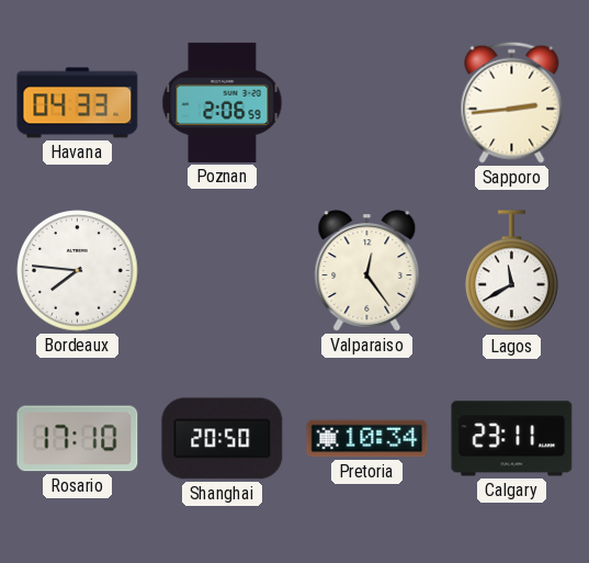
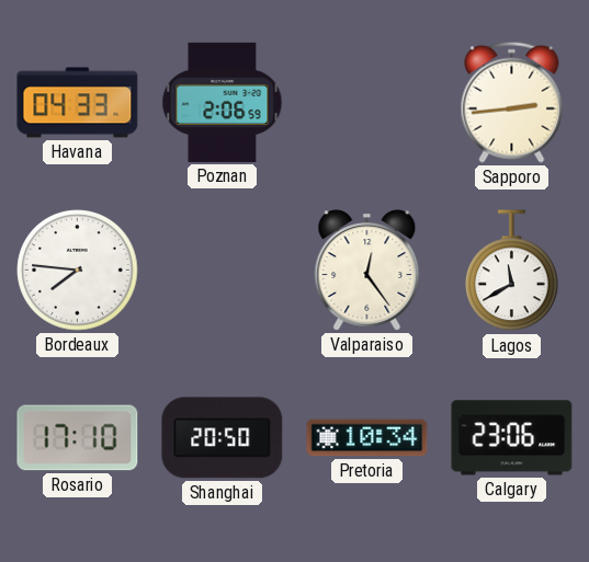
Calgary: 23:11 -> 23:06
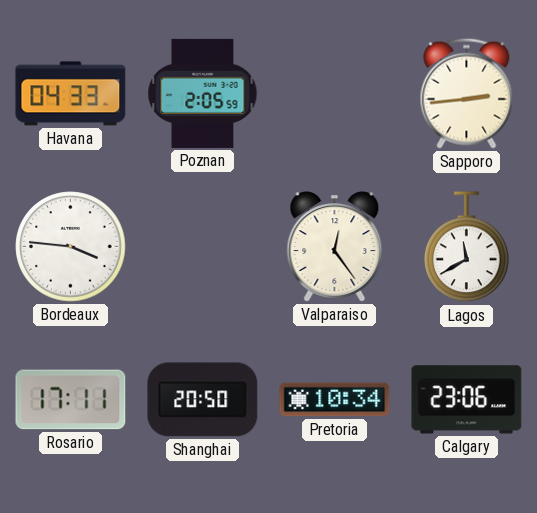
Poznan: 2:06 -> 2:05
Bordeaux: 7:46 -> 3:46
Rosario: 17:10 -> 17:11
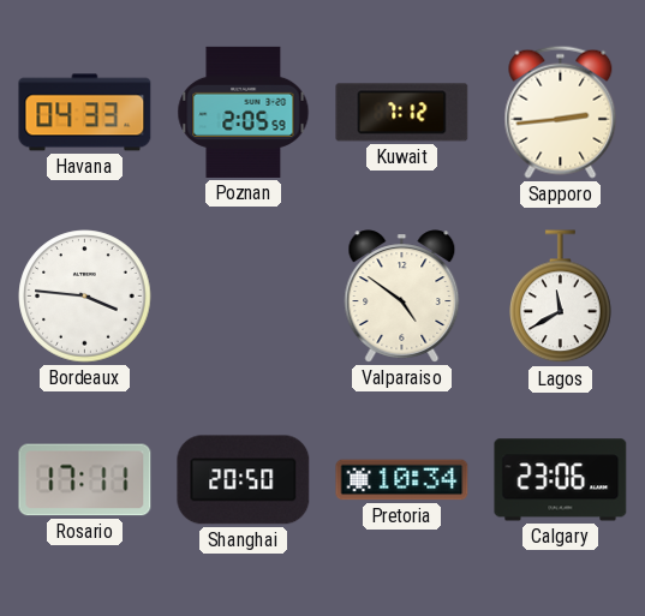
Kuwait: none -> 7:12
Valparaiso: 12:24 -> 4:51
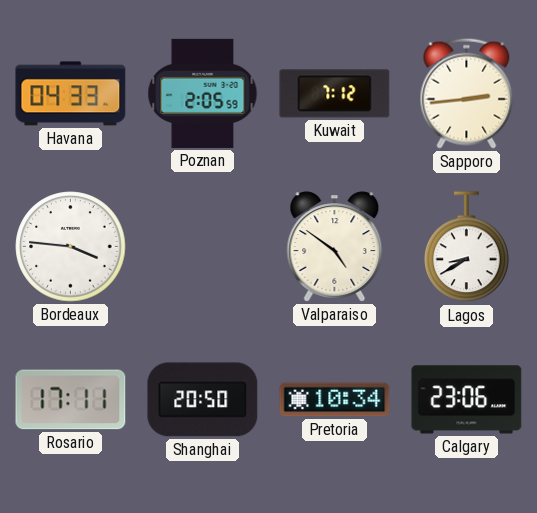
Lagos: 11:40 -> 8:40
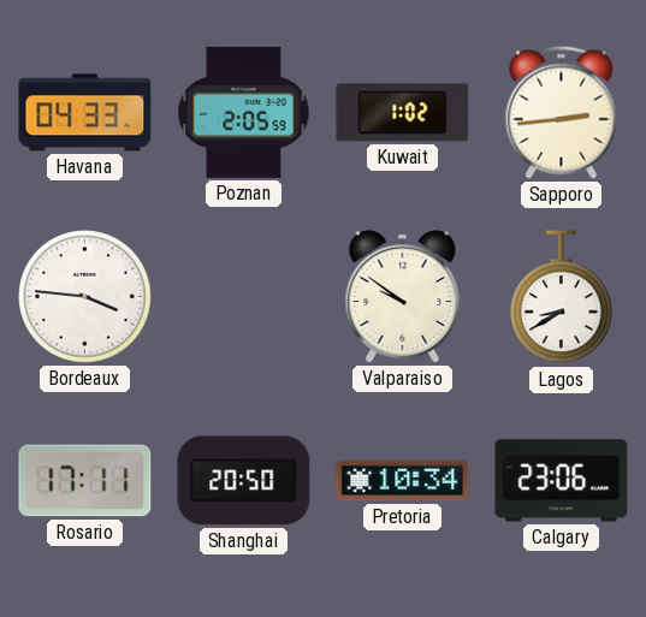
Kuwait: 7:12 -> 1:02
Valparaiso: 4:51 -> 9:51
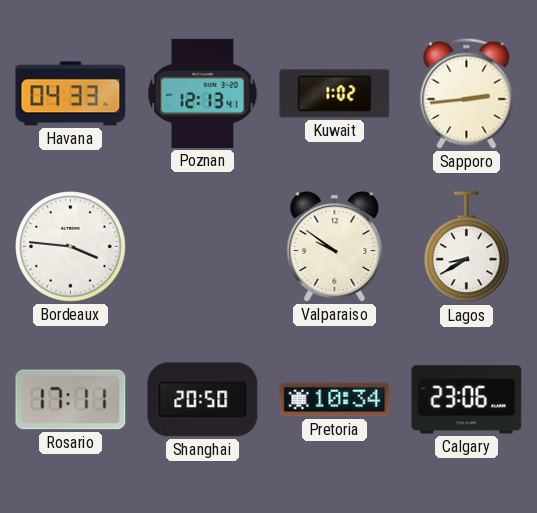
Poznan: 2:05 -> 12:13
